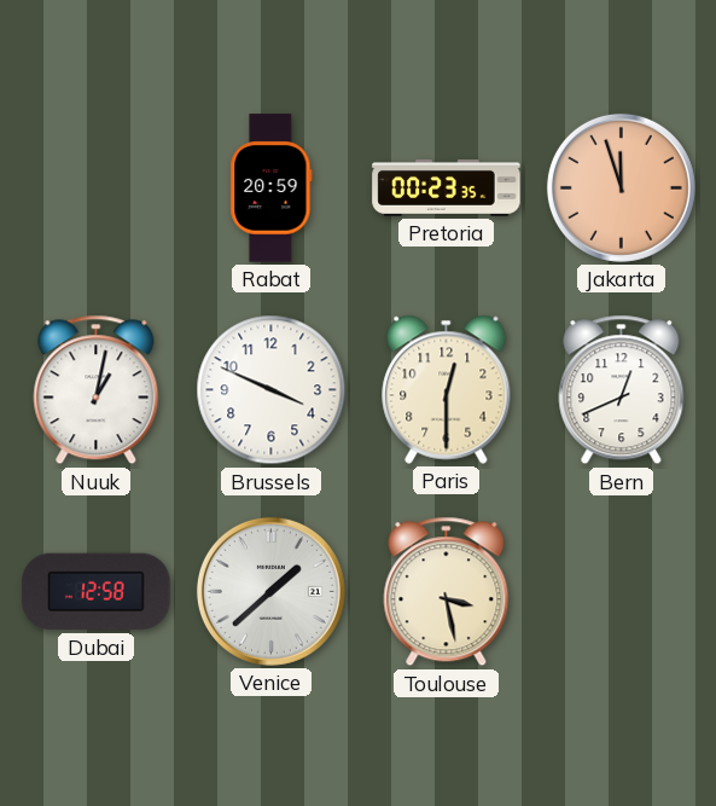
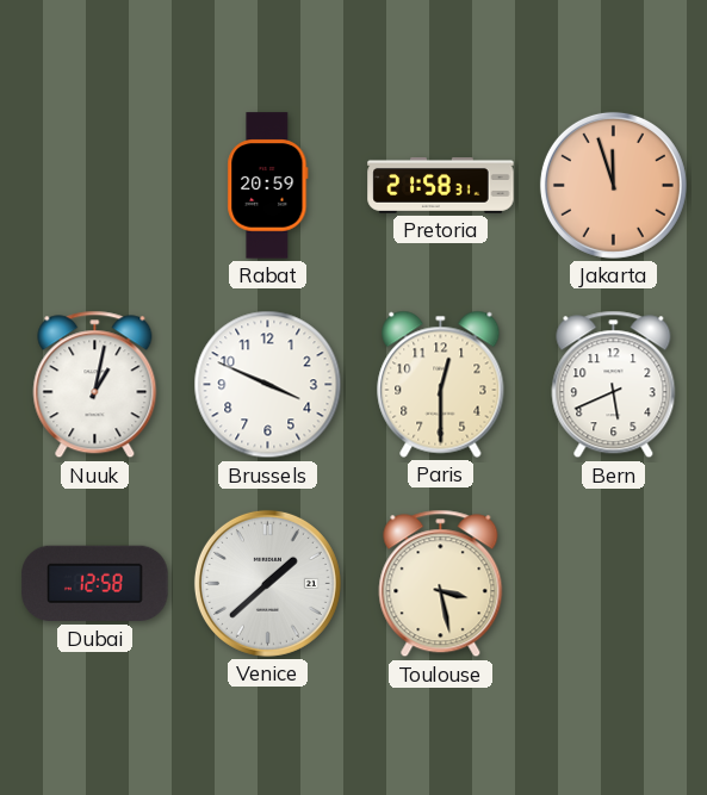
Pretoria: 00:23 -> 21:58
Bern: 12:41 -> 5:41
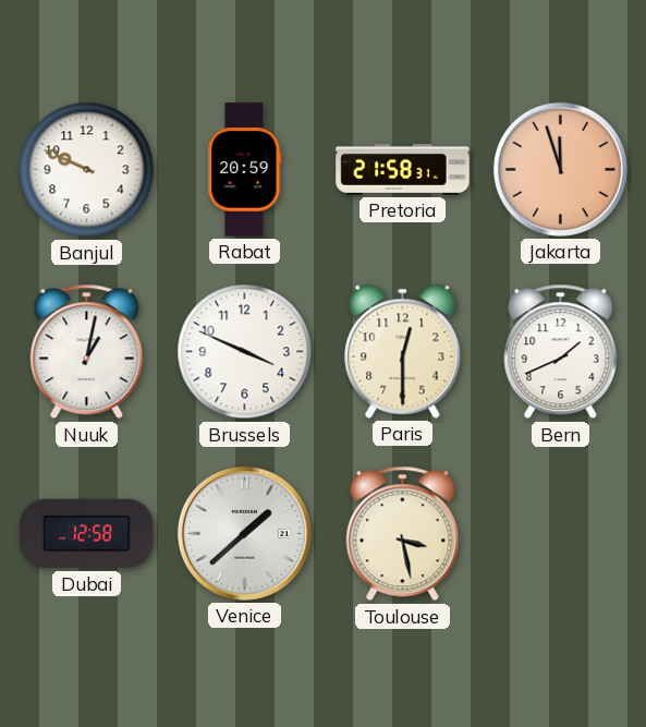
Banjul: none -> 9:49
Bern: 5:41 -> 1:41
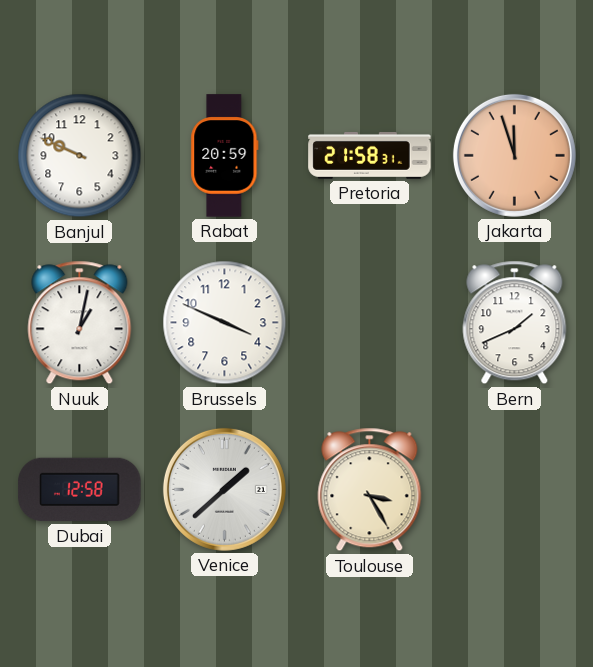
Paris: 12:30 -> none
Toulouse: 3:28 -> 3:25
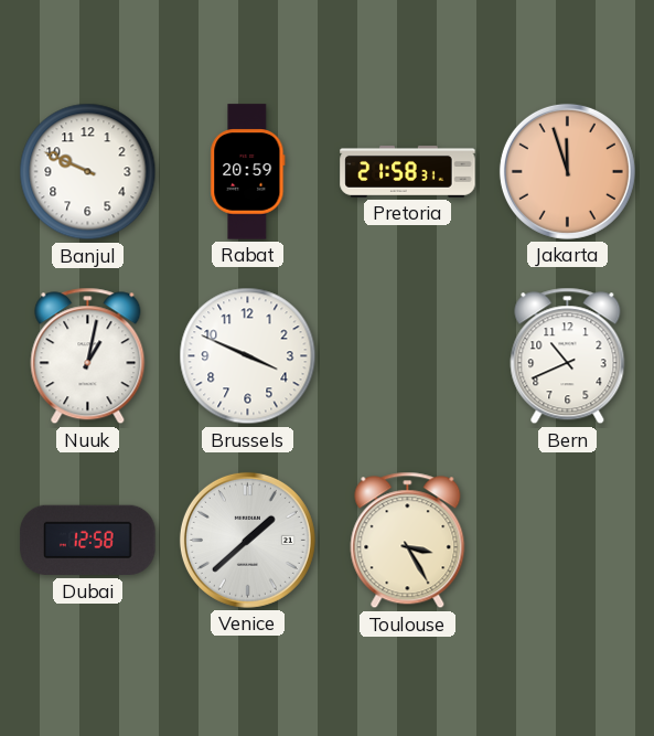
Bern: 1:41 -> 10:41
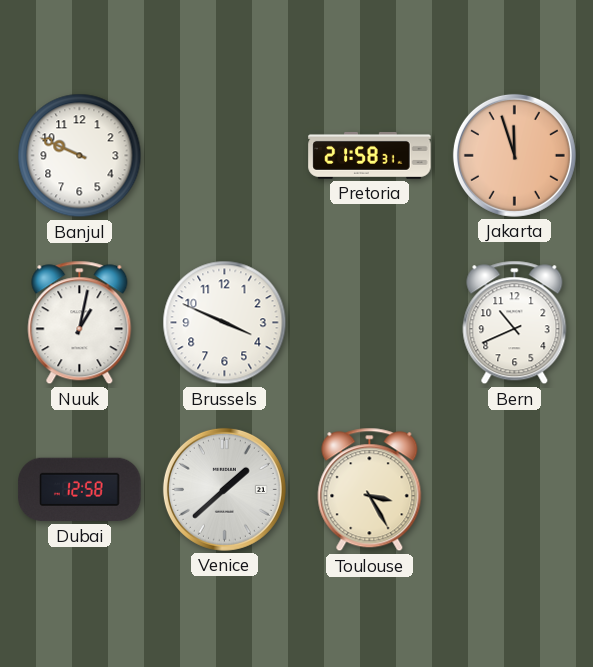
Rabat: 20:59 -> none
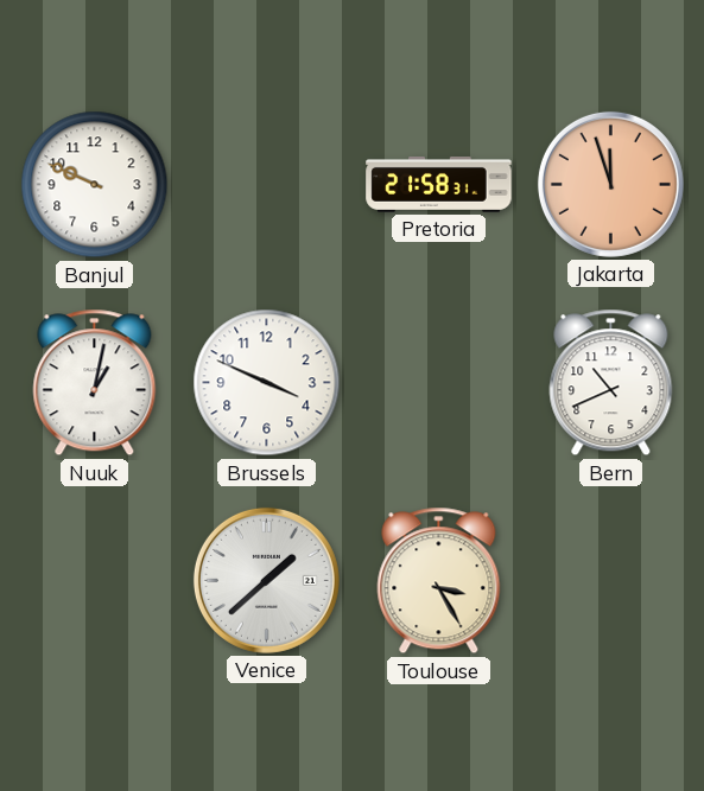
Dubai: 12:58 -> none
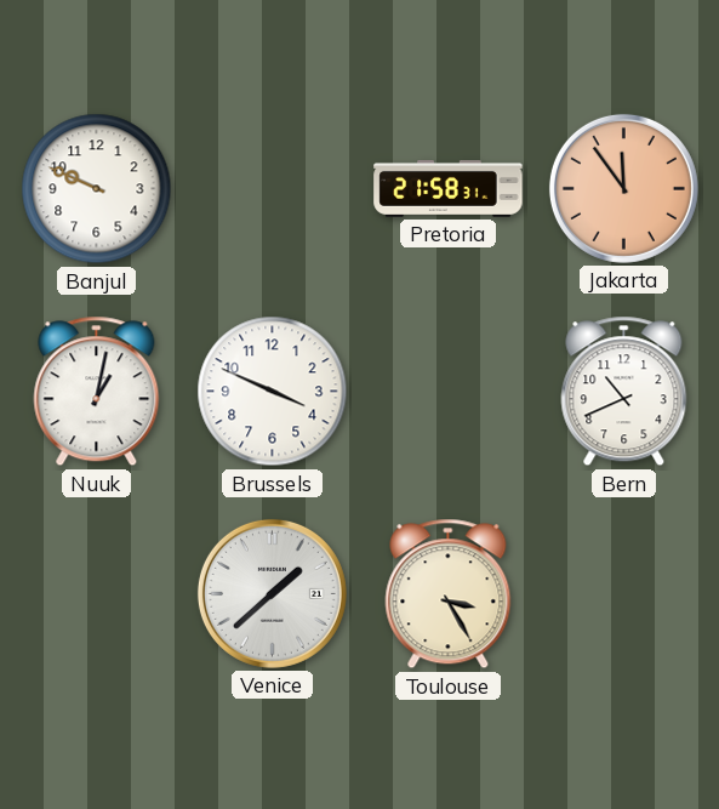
Jakarta: 11:57 -> 11:54
